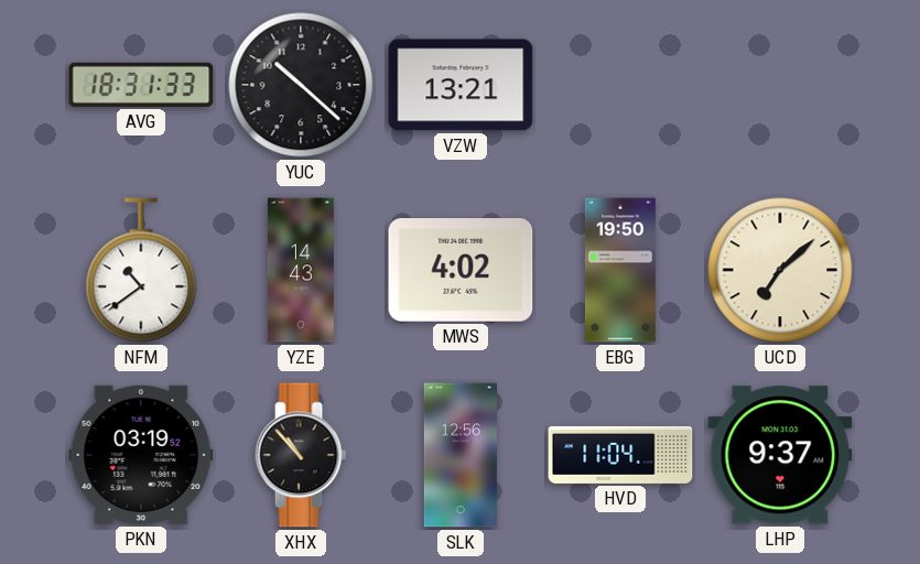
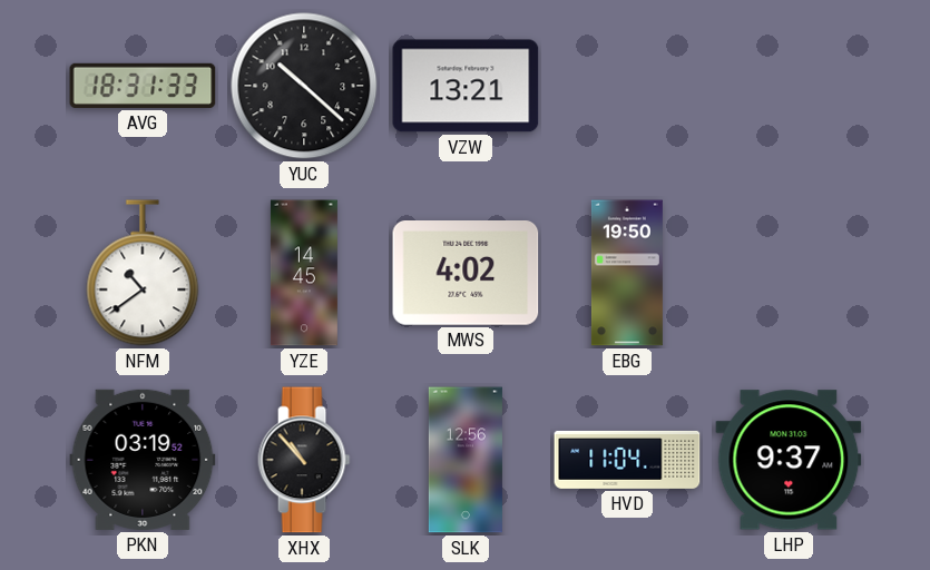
YZE: 14:43 -> 14:45
UCD: 7:08 -> none
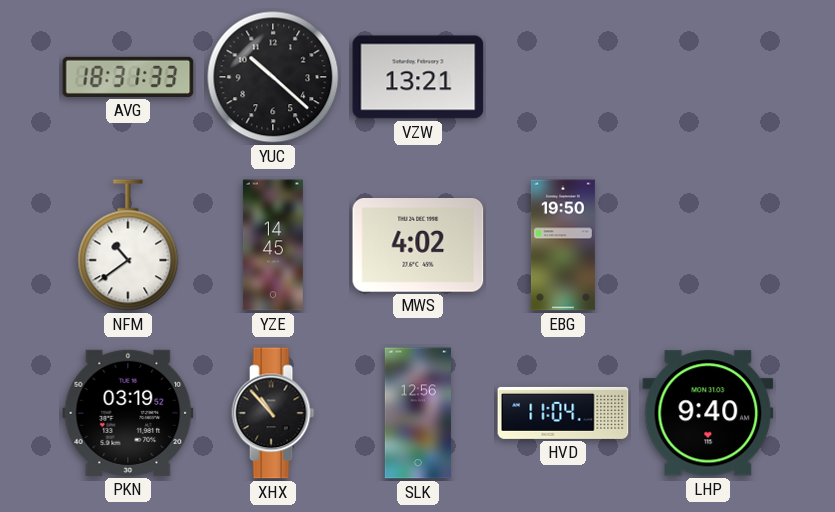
LHP: 9:37 -> 9:40
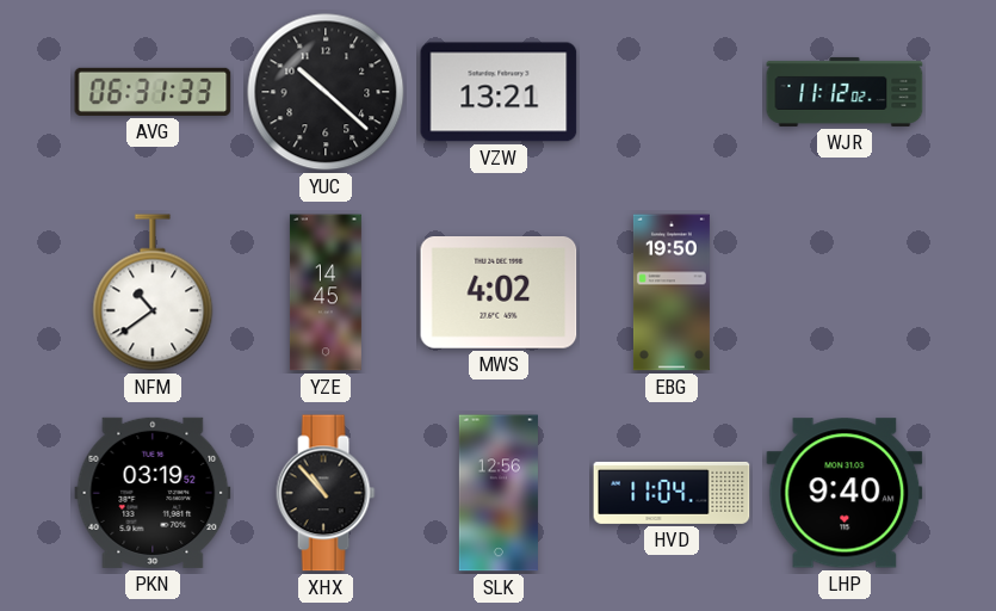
AVG: 18:31 -> 06:31
WJR: none -> 11:12
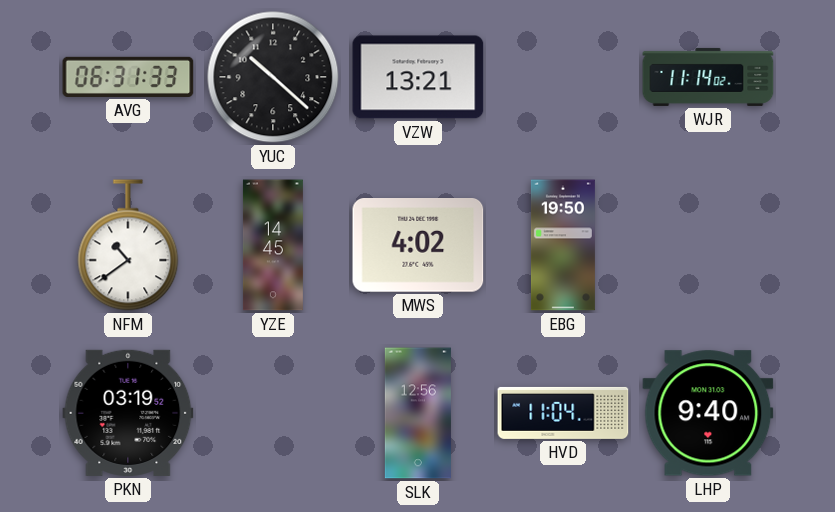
WJR: 11:12 -> 11:14
XHX: 10:53 -> none
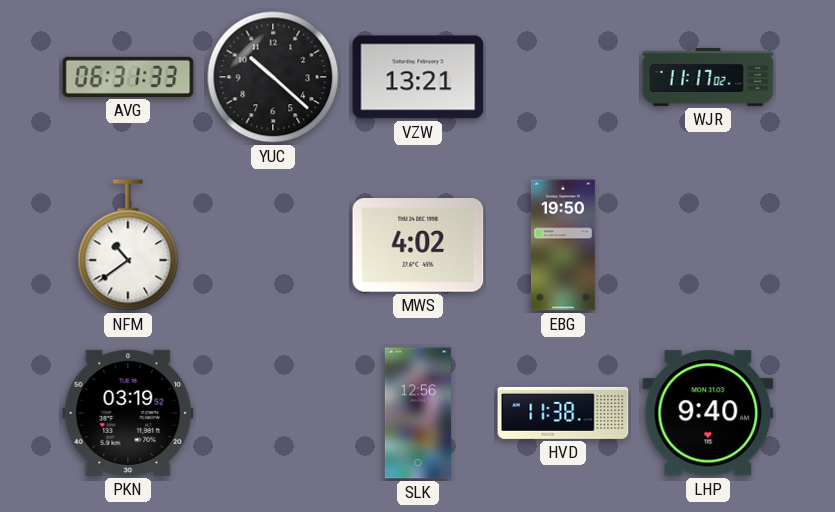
WJR: 11:14 -> 11:17
YZE: 14:45 -> none
HVD: 11:04 -> 11:38
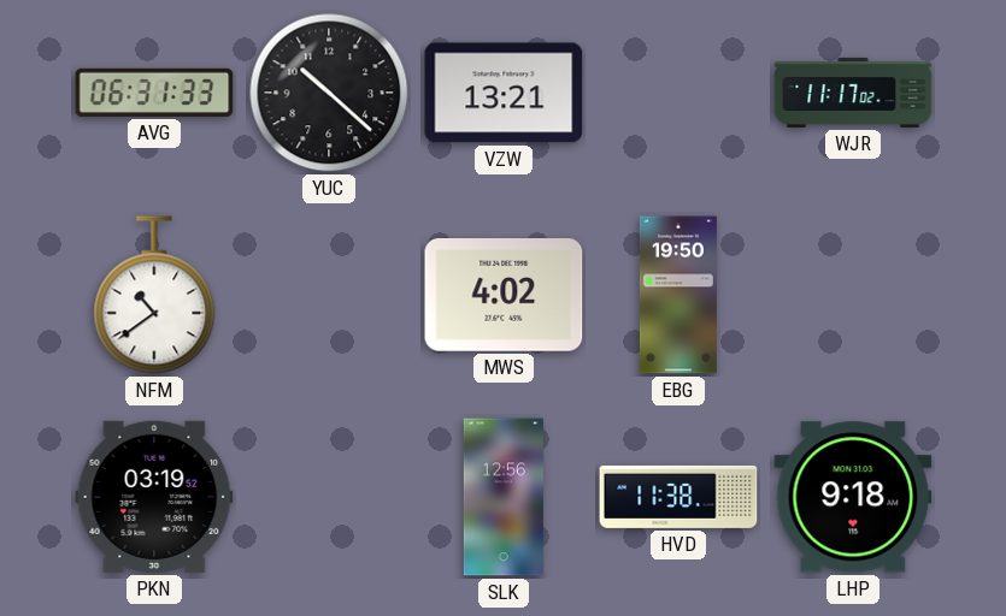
LHP: 9:40 -> 9:18
